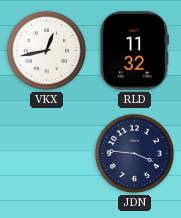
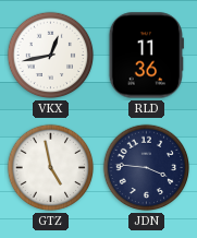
RLD: 11:32 -> 11:36
GTZ: none -> 4:58
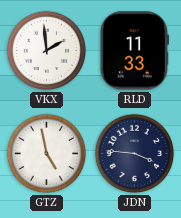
VKX: 12:43 -> 1:59
RLD: 11:36 -> 11:33
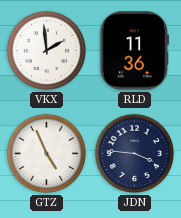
RLD: 11:33 -> 11:36
GTZ: 4:58 -> 4:56
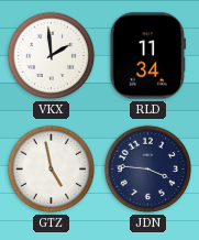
RLD: 11:36 -> 11:34
GTZ: 4:56 -> 4:58
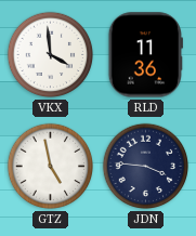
VKX: 1:59 -> 3:59
RLD: 11:34 -> 11:36
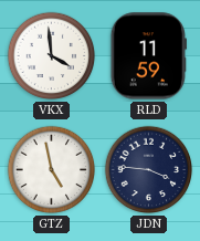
RLD: 11:36 -> 11:59
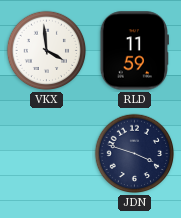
GTZ: 4:58 -> none
JDN: 3:46 -> 3:48
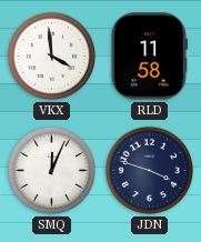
RLD: 11:59 -> 11:58
SMQ: none -> 12:04
